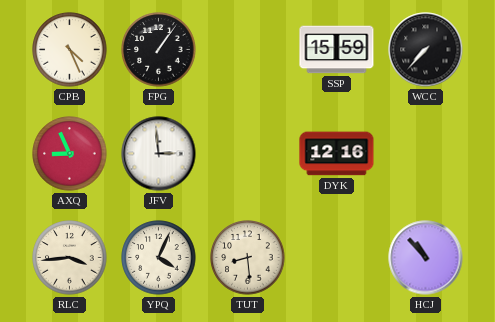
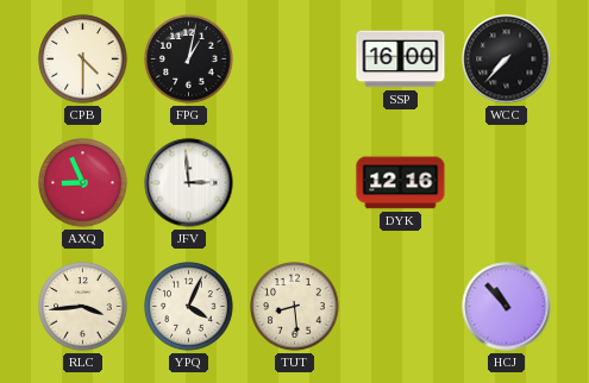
CPB: 4:26 -> 4:30
FPG: 1:06 -> 1:02
SSP: 15:59 -> 16:00
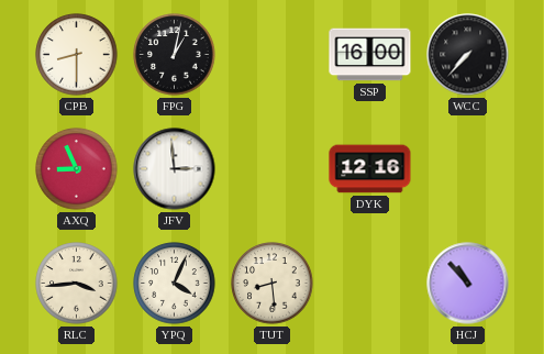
CPB: 4:30 -> 8:30
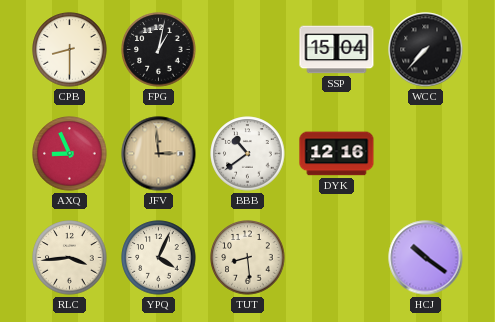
SSP: 16:00 -> 15:04
JFV dial: white -> champagne
BBB: none -> 10:39
HCJ: 10:53 -> 10:21
